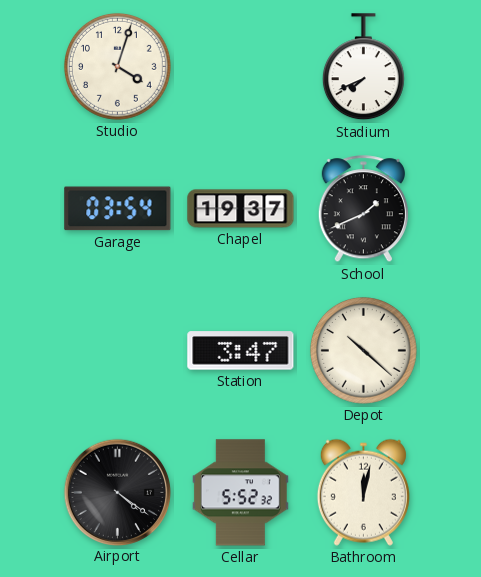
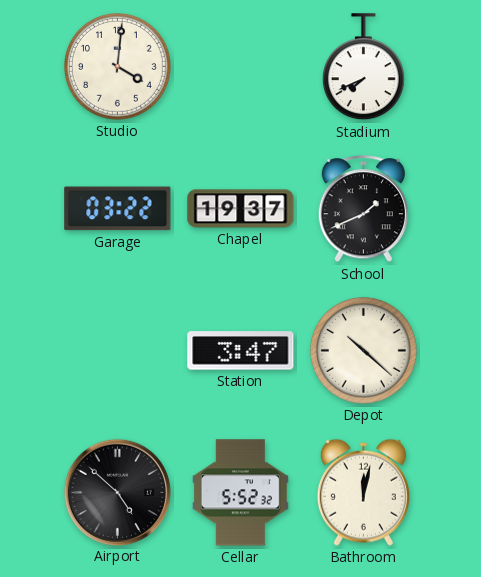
Studio: 4:03 -> 4:01
Garage: 03:54 -> 03:22
Airport: 4:21 -> 4:52
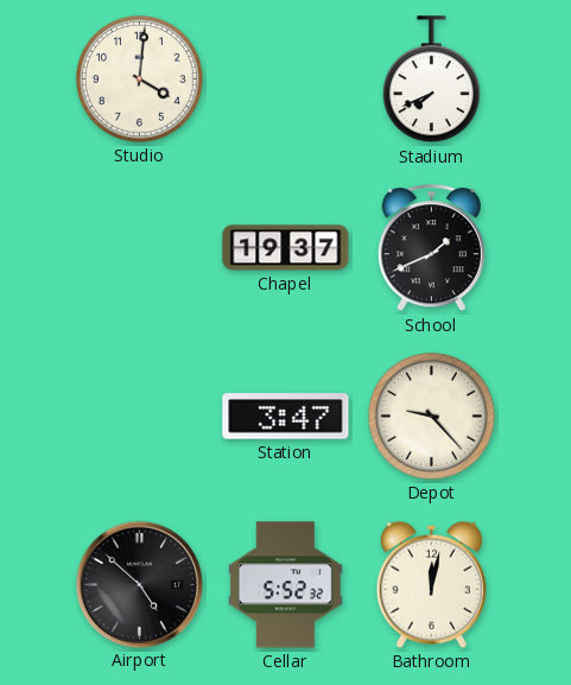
Garage: 03:22 -> none
Depot: 10:22 -> 9:23
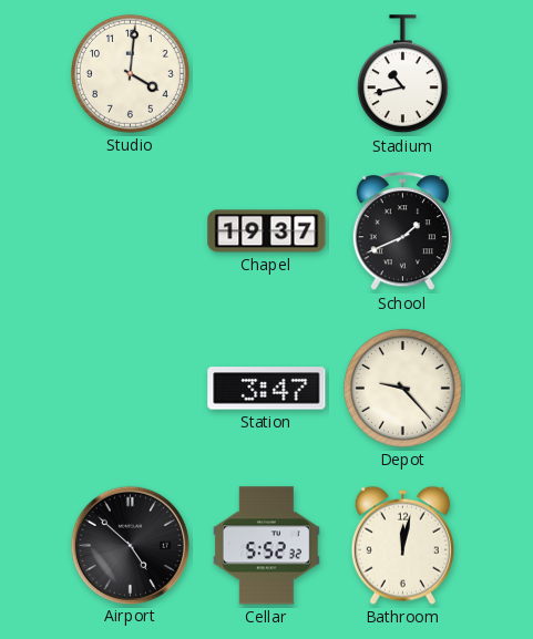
Stadium: 7:41 -> 10:43
